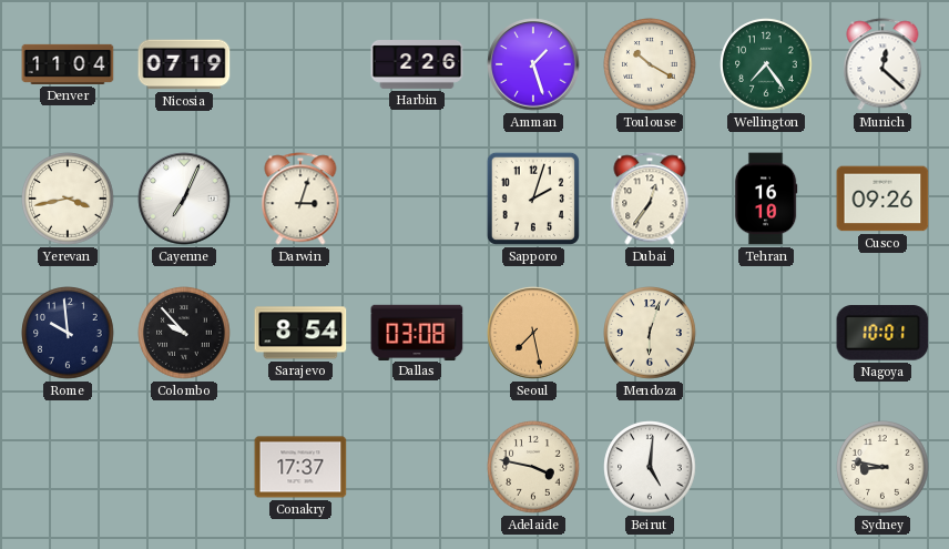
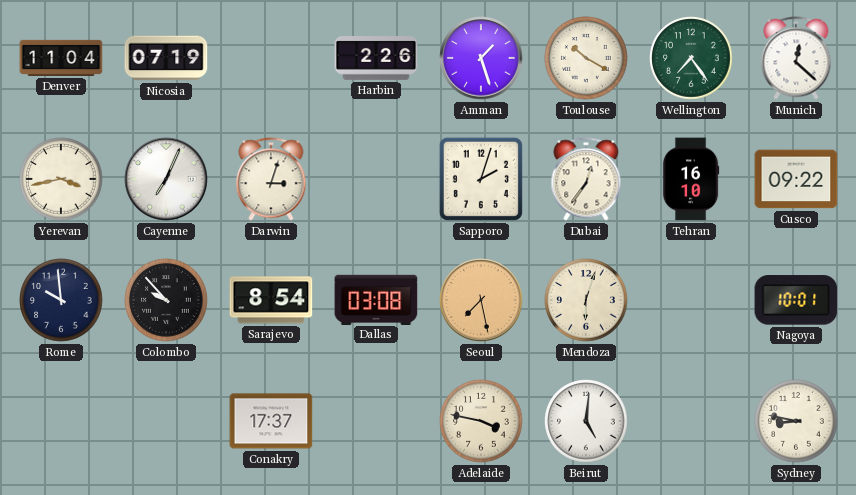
Cusco: 09:26 -> 09:22
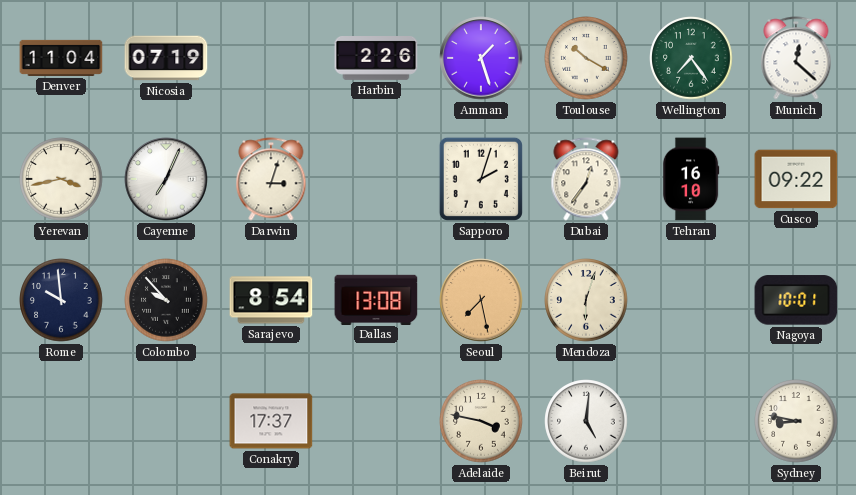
Dallas: 03:08 -> 13:08
